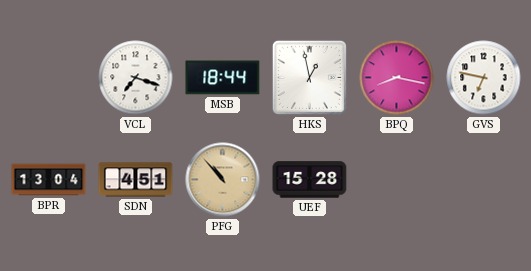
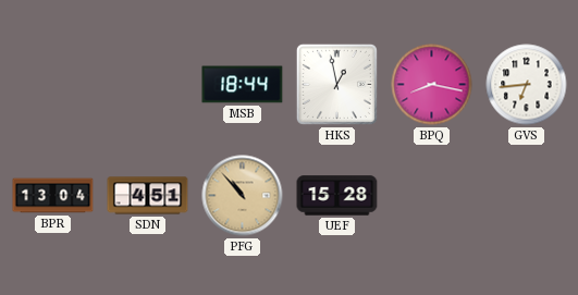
VCL: 7:18 -> none
GVS: 6:47 -> 6:44
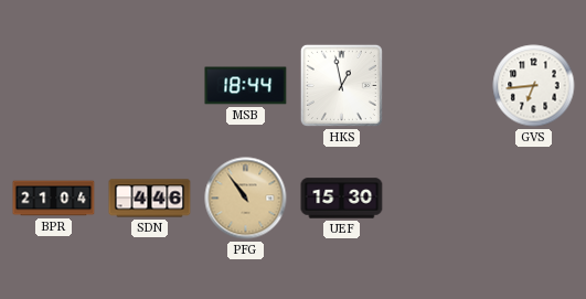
BPQ: 8:17 -> none
BPR: 13:04 -> 21:04
SDN: 4:51 -> 4:46
PFG: 10:53 -> 10:54
UEF: 15:28 -> 15:30
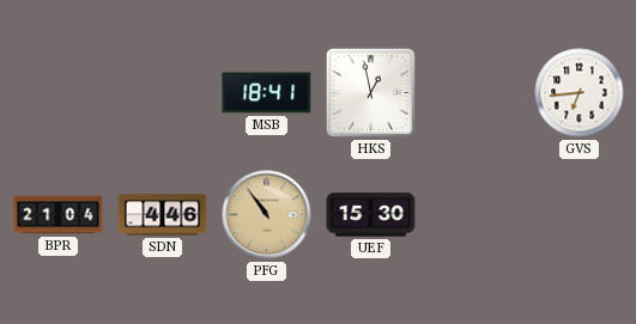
MSB: 18:44 -> 18:41
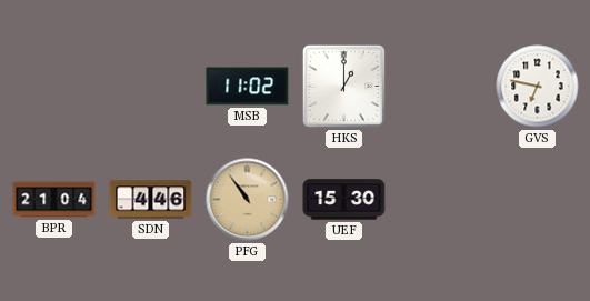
MSB: 18:41 -> 11:02
HKS: 12:58 -> 1:00
GVS: 6:44 -> 6:47
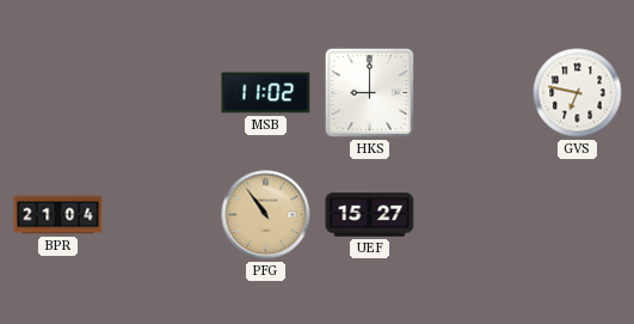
HKS: 1:00 -> 9:00
SDN: 4:46 -> none
UEF: 15:30 -> 15:27
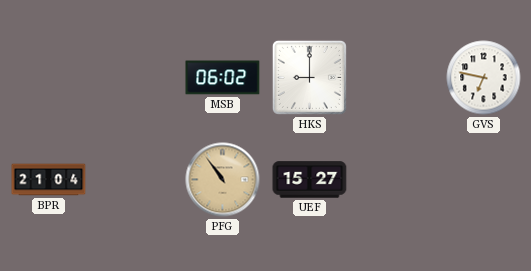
MSB: 11:02 -> 06:02
